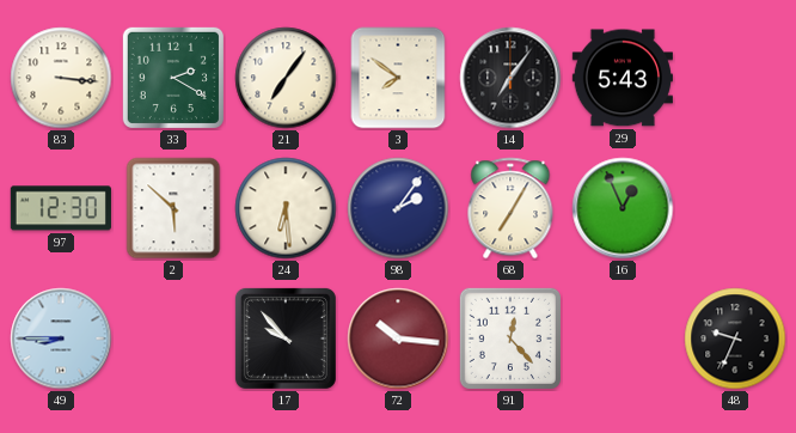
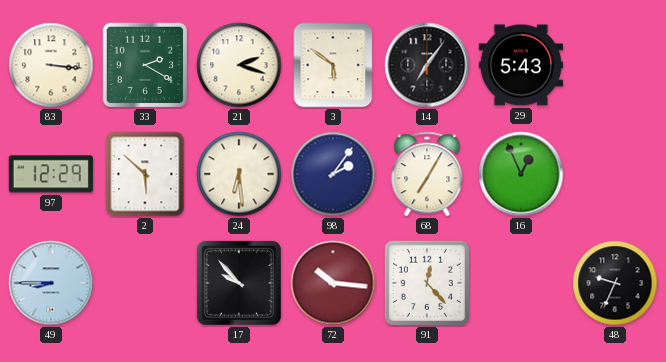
21: 7:06 -> 2:18
3: 7:51 -> 5:51
97: 12:30 -> 12:29
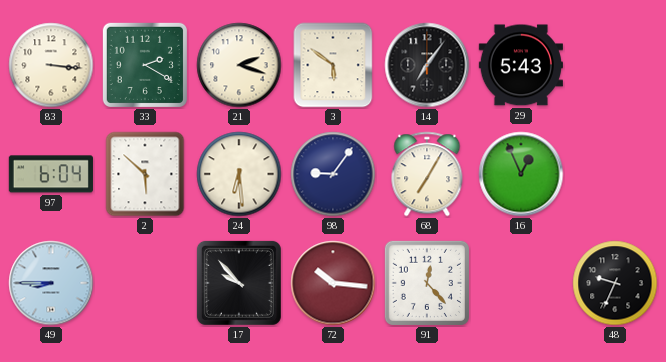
97: 12:29 -> 6:04
98: 2:06 -> 9:06
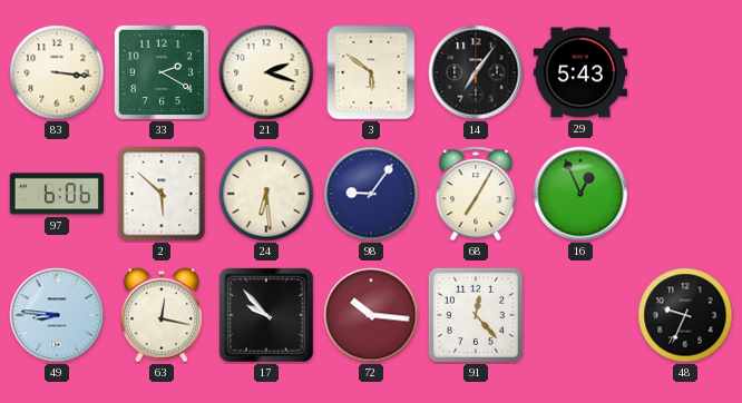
97: 6:04 -> 6:06
49: 8:45 -> 8:46
63: none -> 12:17
